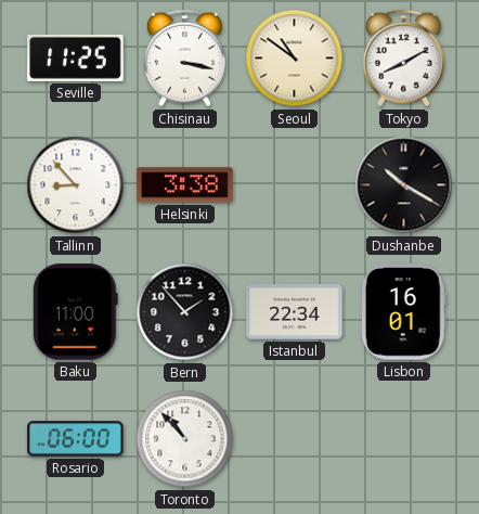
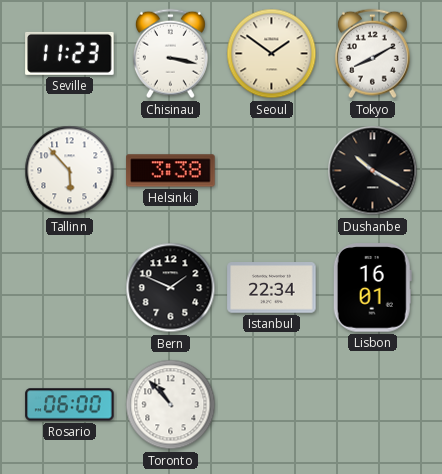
Seville: 11:25 -> 11:23
Seoul: 10:51 -> 1:51
Tallinn: 8:53 -> 5:53
Baku: 11:00 -> none
Bern: 1:53 -> 1:49
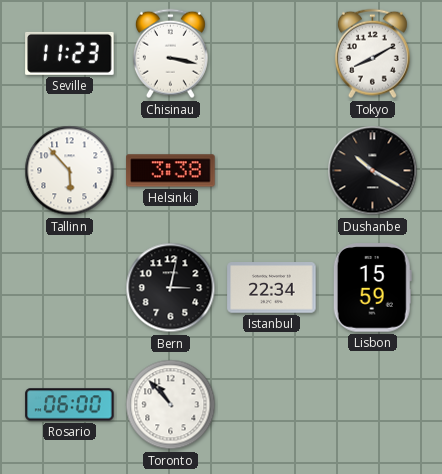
Seoul: 1:51 -> none
Bern: 1:49 -> 3:02
Lisbon: 16:01 -> 15:59
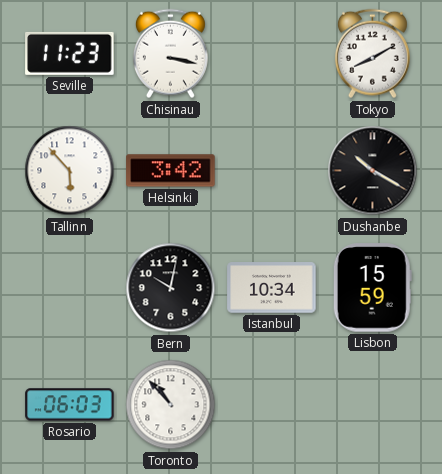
Helsinki: 3:38 -> 3:42
Bern: 3:02 -> 10:02
Istanbul: 22:34 -> 10:34
Rosario: 06:00 -> 06:03
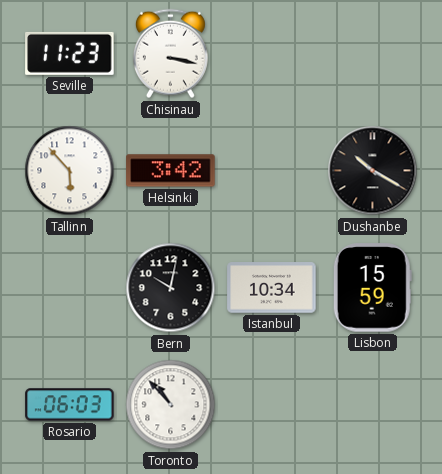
Tokyo: 8:10 -> none
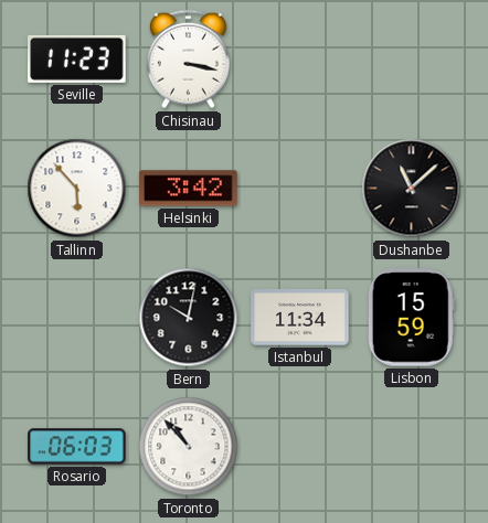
Dushanbe: 10:20 -> 11:08
Istanbul: 10:34 -> 11:34
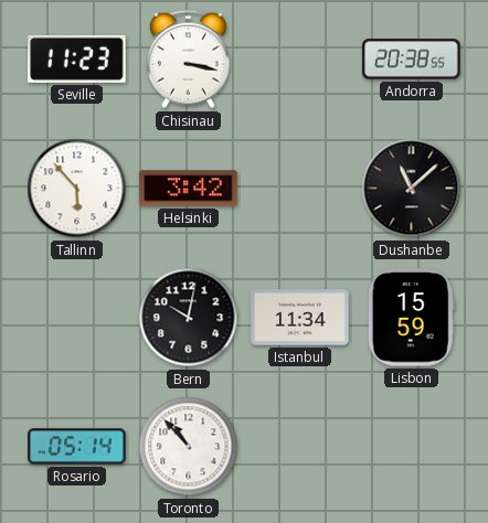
Andorra: none -> 20:38
Rosario: 06:03 -> 05:14
